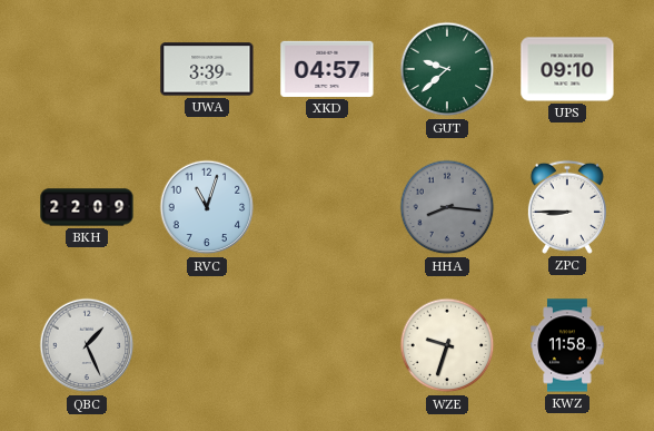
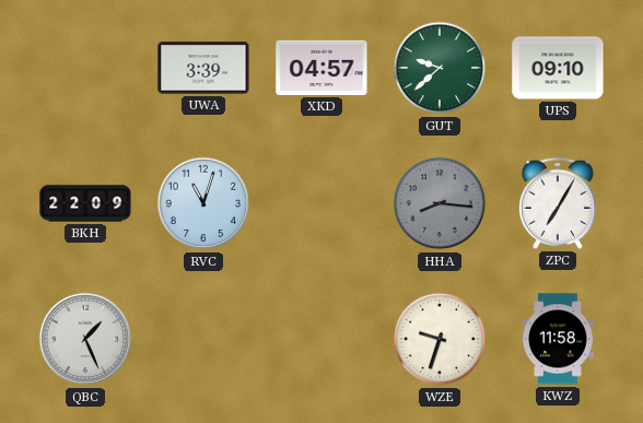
ZPC: 8:45 -> 7:05
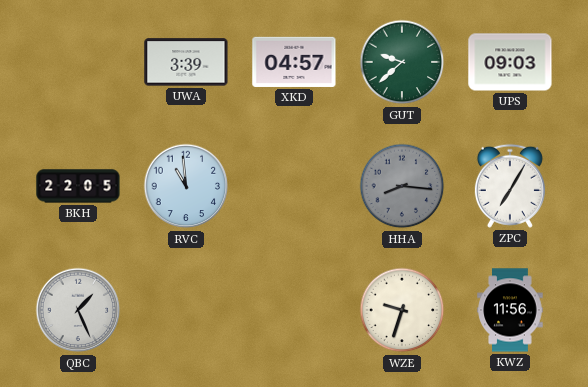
UPS: 09:10 -> 09:03
BKH: 22:09 -> 22:05
RVC: 11:03 -> 10:59
KWZ: 11:58 -> 11:56
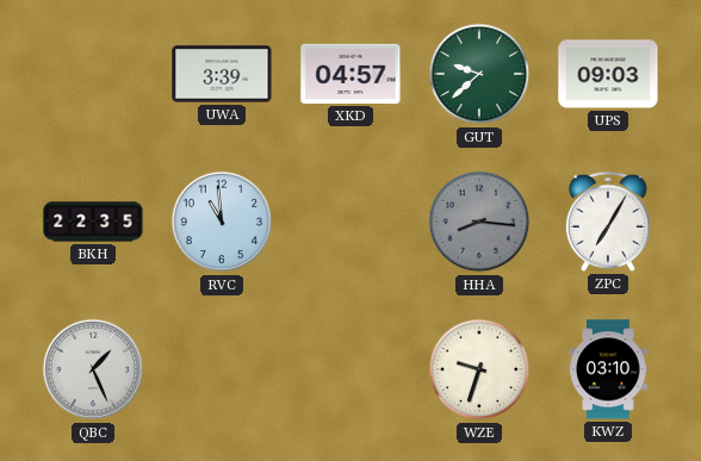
BKH: 22:05 -> 22:35
KWZ: 11:56 -> 03:10
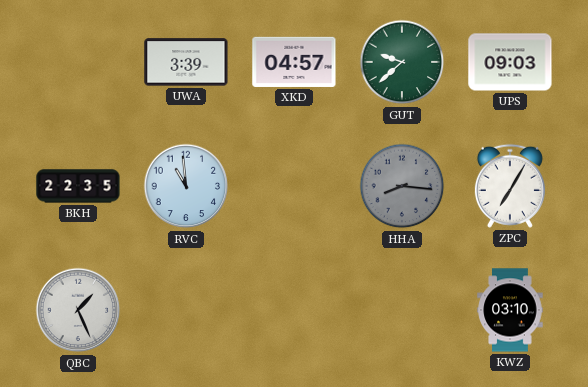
WZE: 9:33 -> none
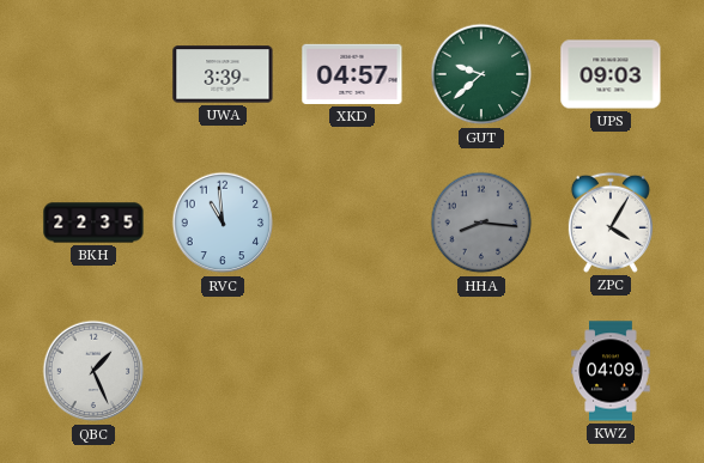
ZPC: 7:05 -> 4:05
KWZ: 03:10 -> 04:09
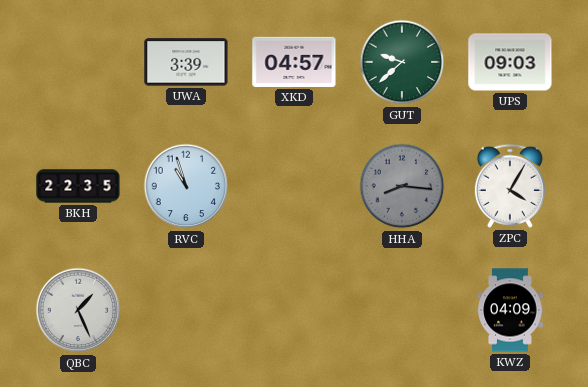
RVC: 10:59 -> 10:57
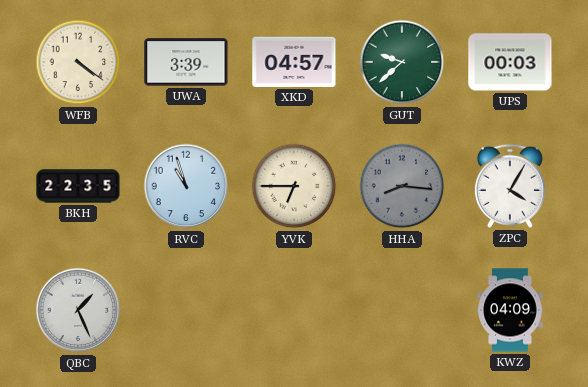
WFB: none -> 4:21
UPS: 09:03 -> 00:03
YVK: none -> 6:45
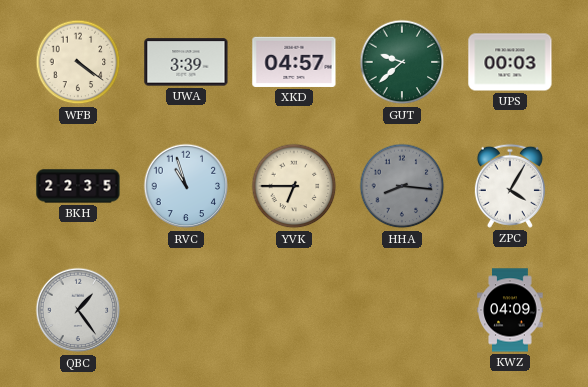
QBC: 1:26 -> 1:24
